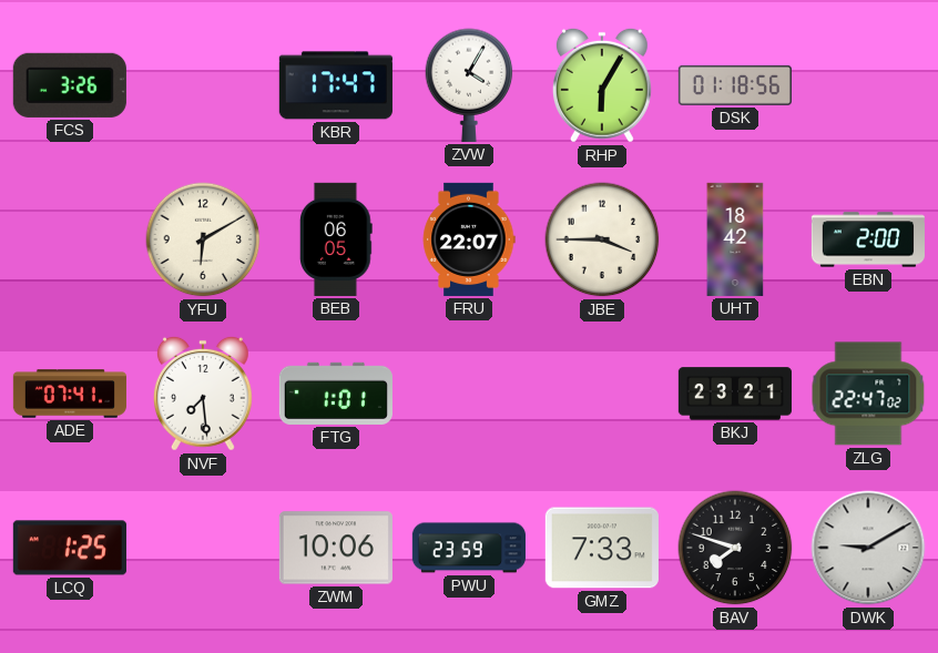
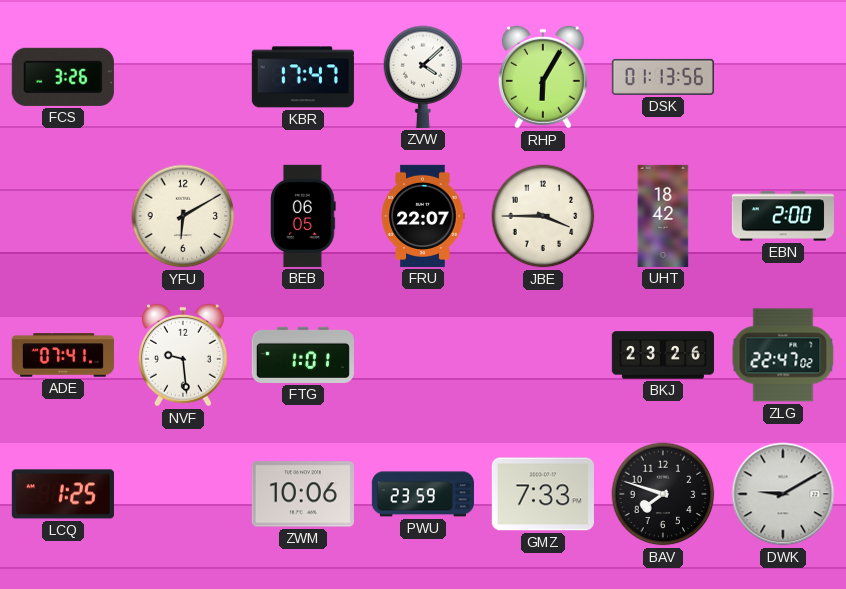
ZVW: 4:05 -> 4:08
DSK: 01:18 -> 01:13
NVF: 7:29 -> 9:29
BKJ: 23:21 -> 23:26
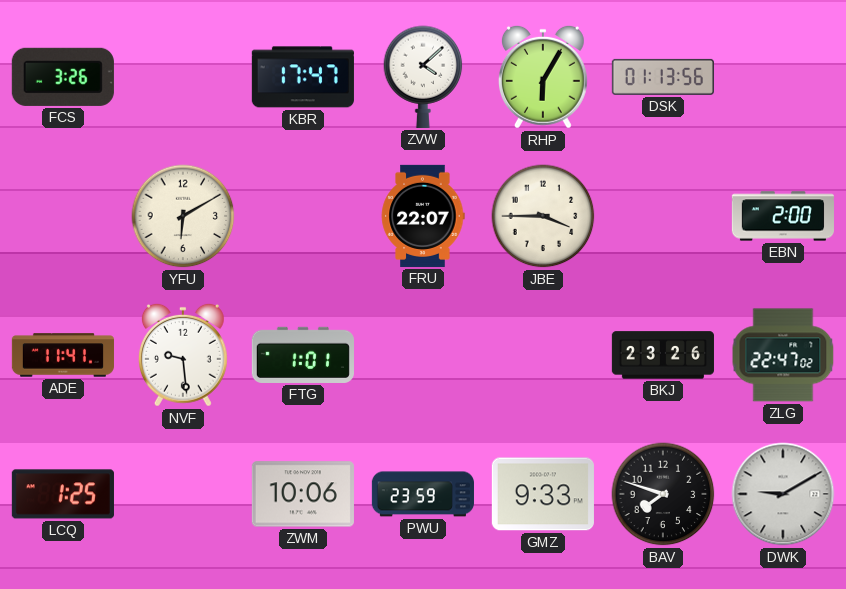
BEB: 06:05 -> none
UHT: 18:42 -> none
ADE: 07:41 -> 11:41
GMZ: 7:33 -> 9:33
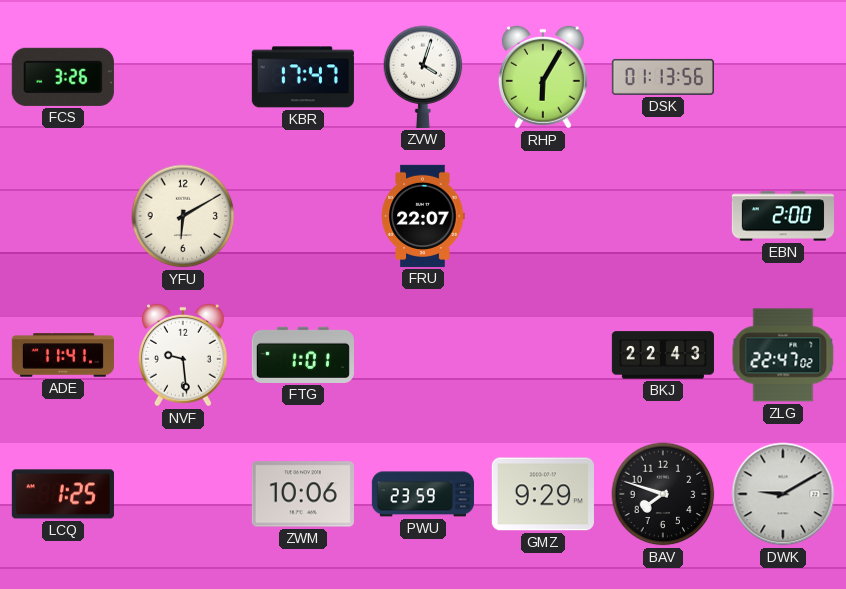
ZVW: 4:08 -> 4:03
JBE: 3:45 -> none
BKJ: 23:26 -> 22:43
GMZ: 9:33 -> 9:29
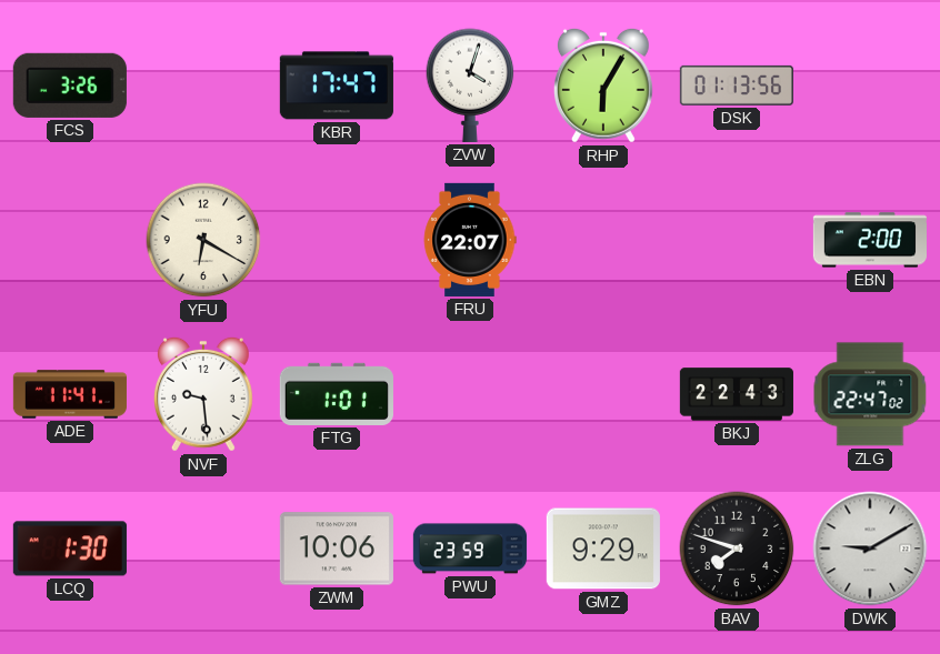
YFU: 6:10 -> 6:20
LCQ: 1:25 -> 1:30
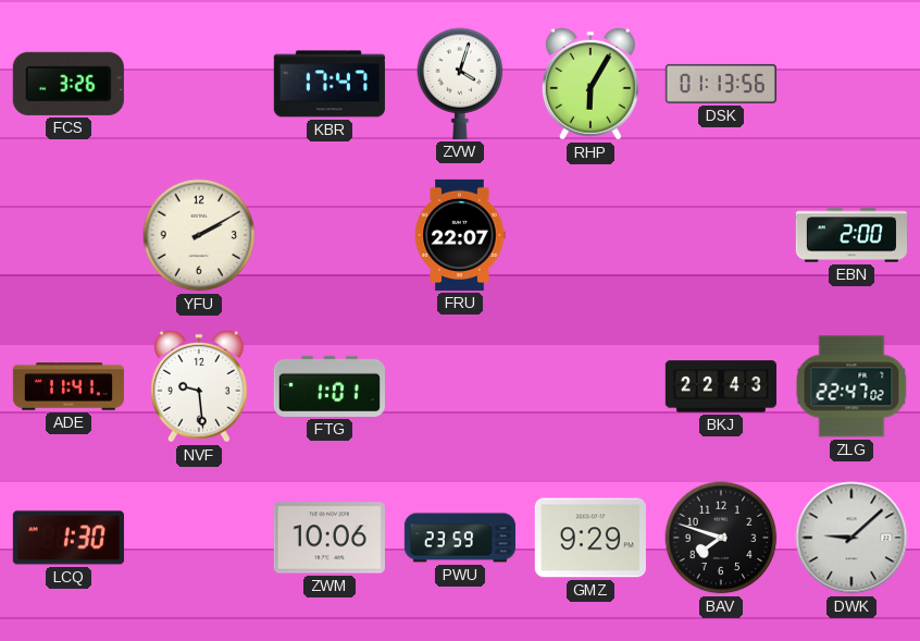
YFU: 6:20 -> 2:10
DWK: 9:10 -> 9:08
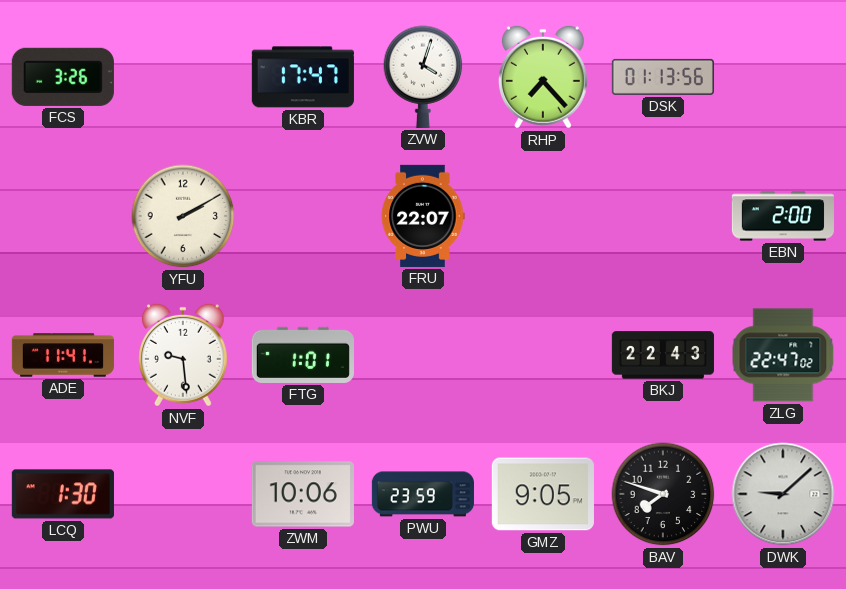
RHP: 6:05 -> 7:23
GMZ: 9:29 -> 9:05
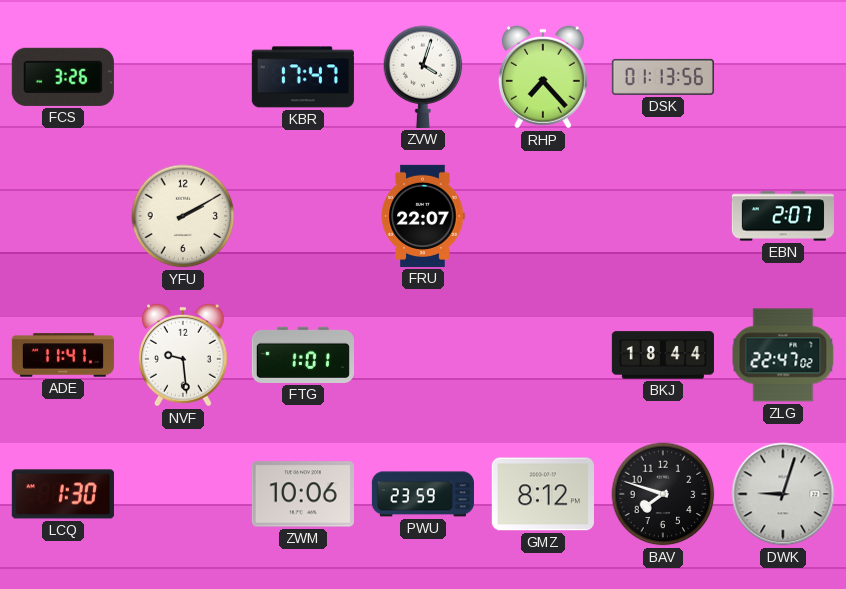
EBN: 2:00 -> 2:07
BKJ: 22:43 -> 18:44
GMZ: 9:05 -> 8:12
DWK: 9:08 -> 9:03
